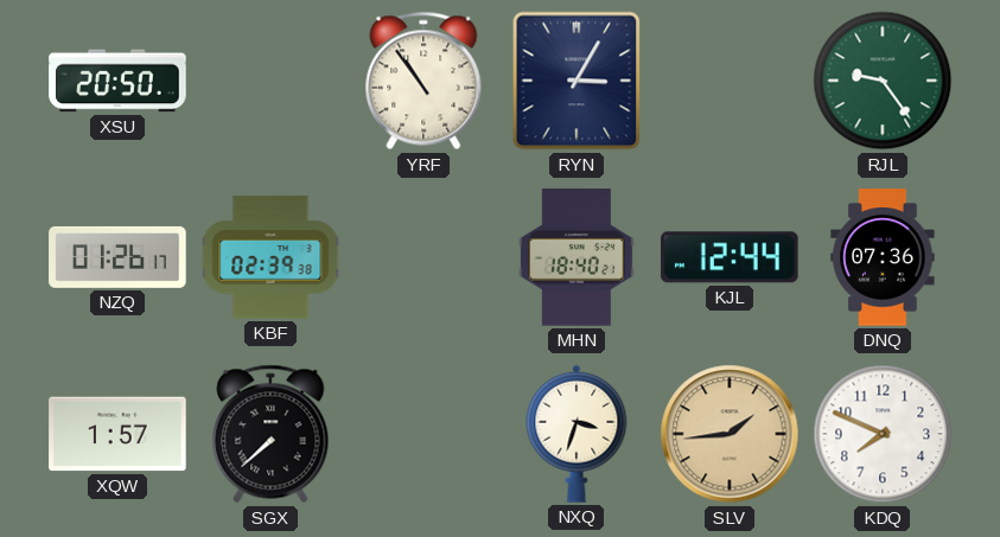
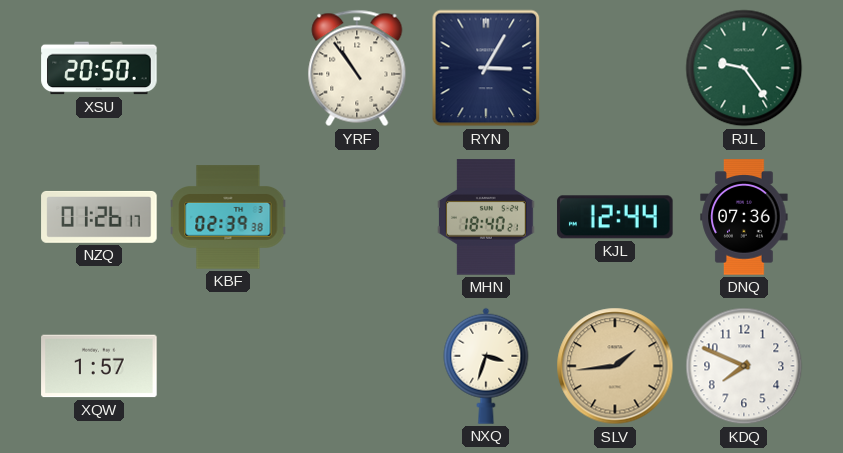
SGX: 7:38 -> none
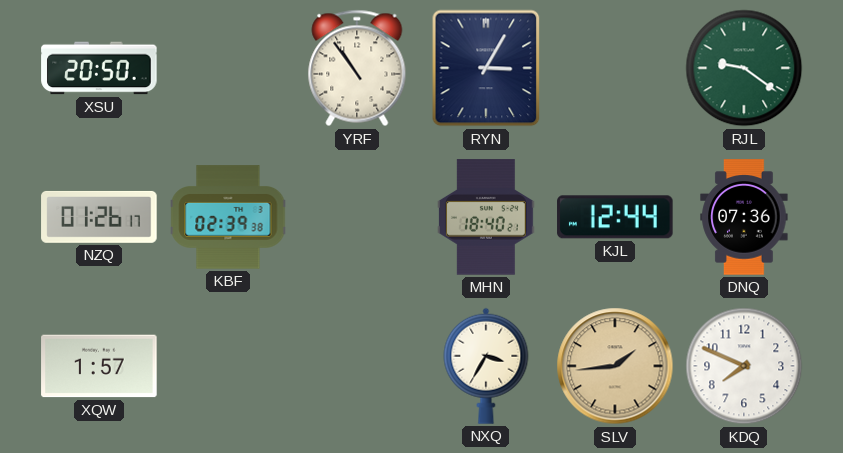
RJL: 9:24 -> 9:21
NXQ: 3:33 -> 3:35
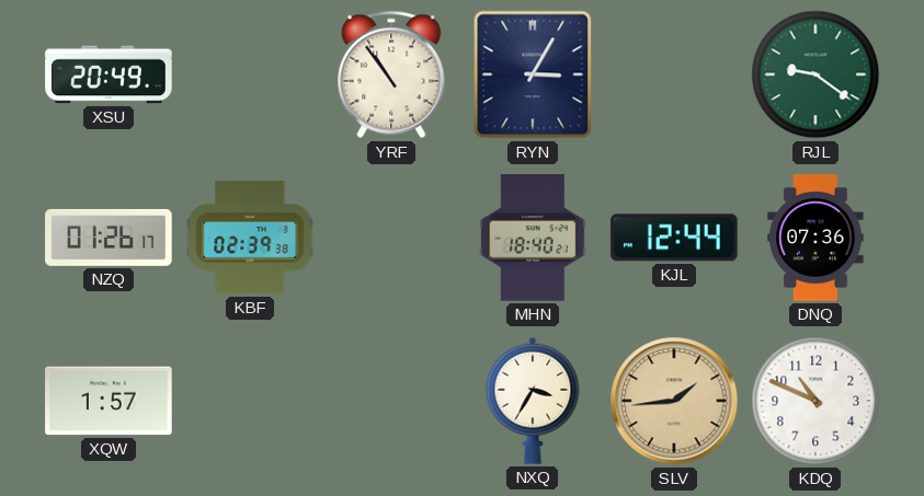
XSU: 20:50 -> 20:49
KDQ: 7:49 -> 10:49
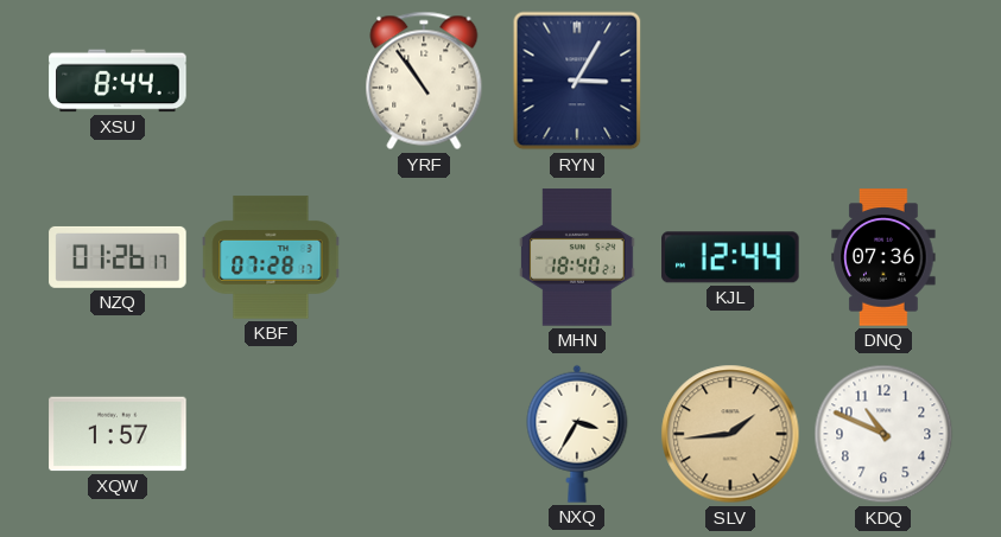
XSU: 20:49 -> 8:44
RJL: 9:21 -> none
KBF: 02:39 -> 07:28
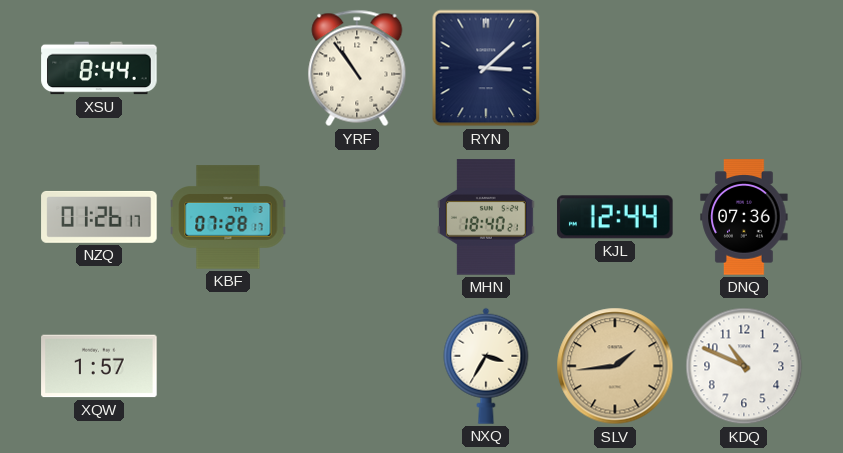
RYN: 3:05 -> 3:08
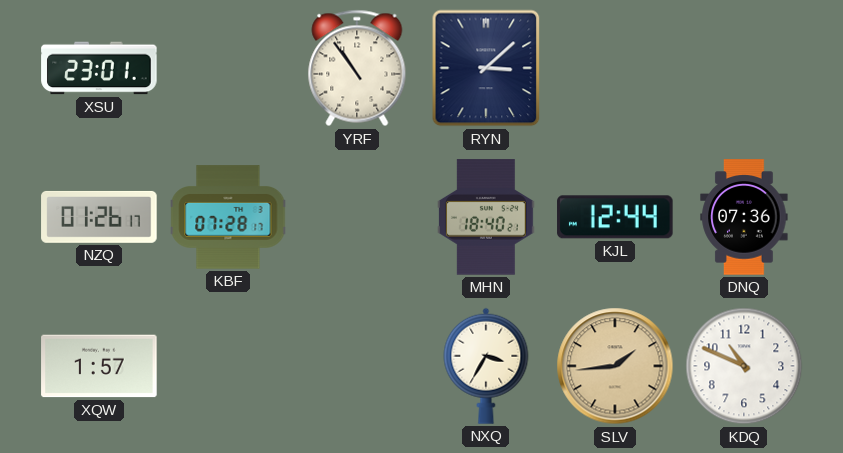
XSU: 8:44 -> 23:01
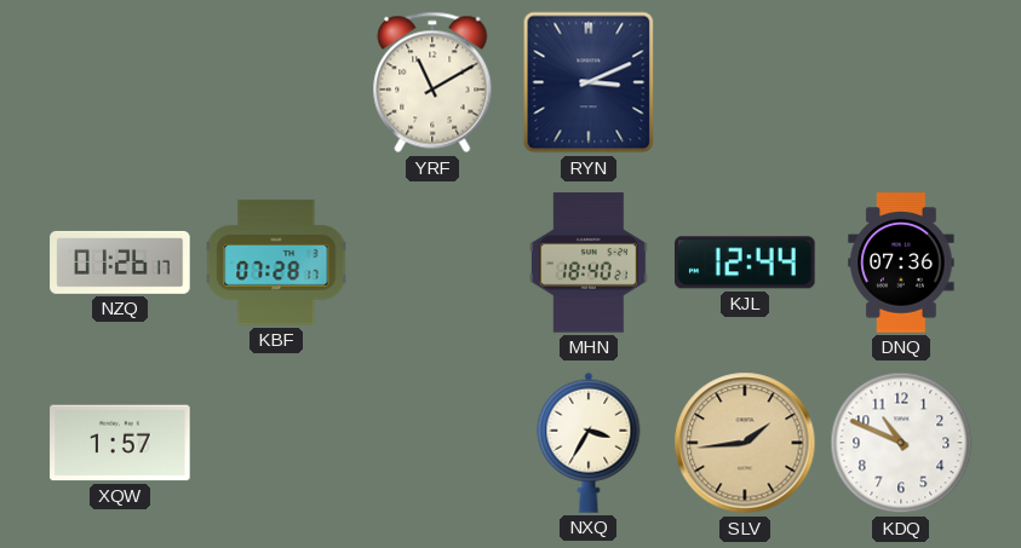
XSU: 23:01 -> none
YRF: 10:54 -> 11:10
RYN: 3:08 -> 3:11
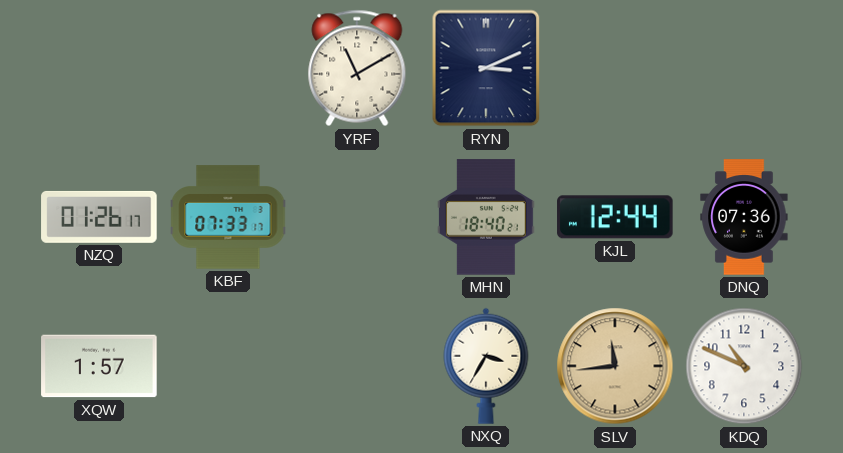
KBF: 07:28 -> 07:33
SLV: 1:44 -> 11:44
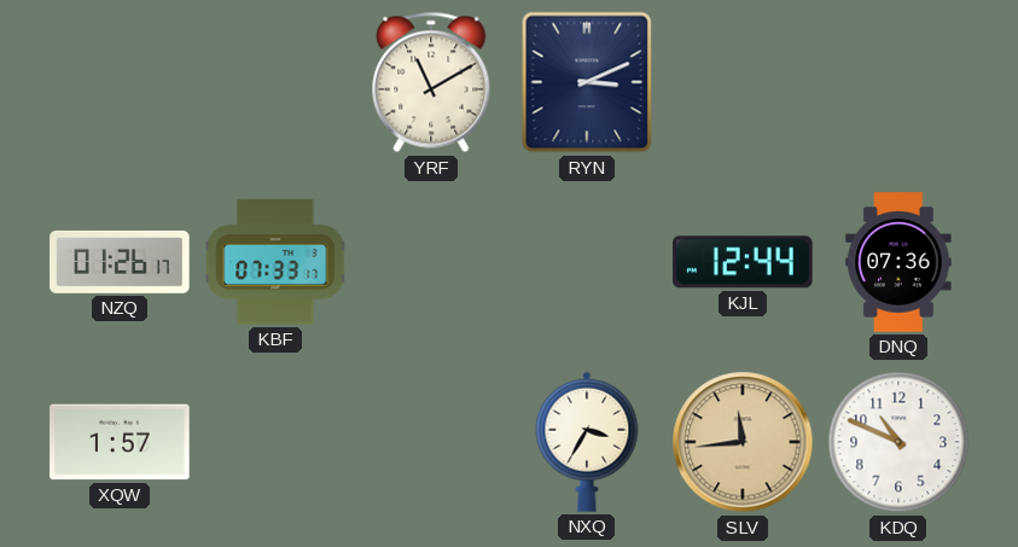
MHN: 18:40 -> none
